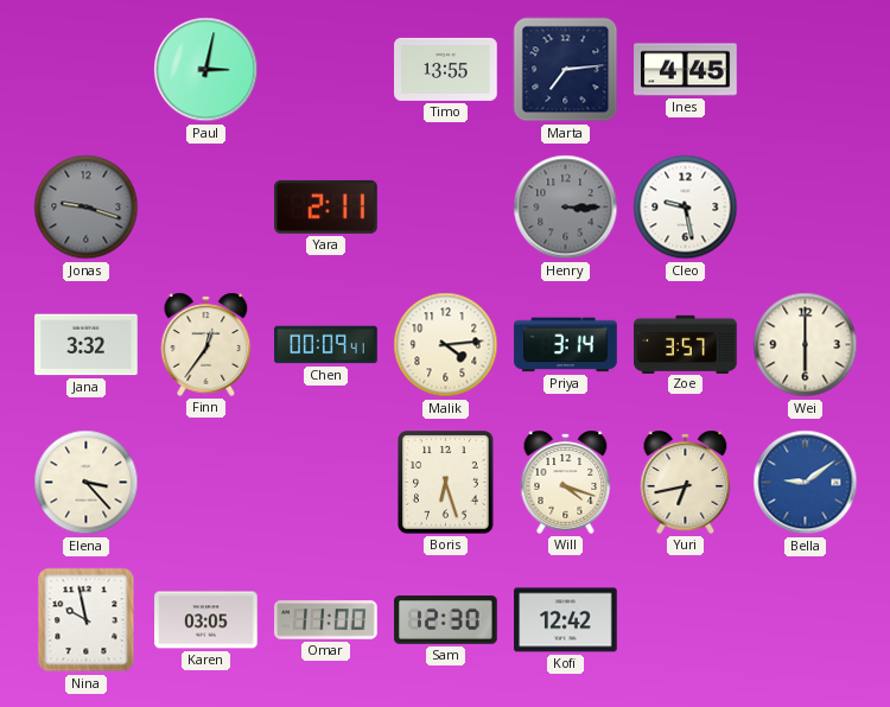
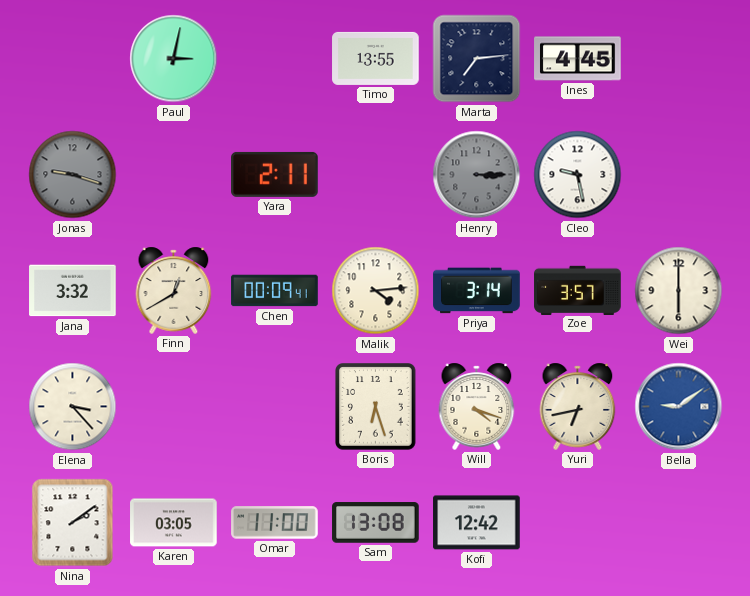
Finn: 12:36 -> 12:40
Nina: 9:58 -> 2:09
Sam: 12:30 -> 13:08
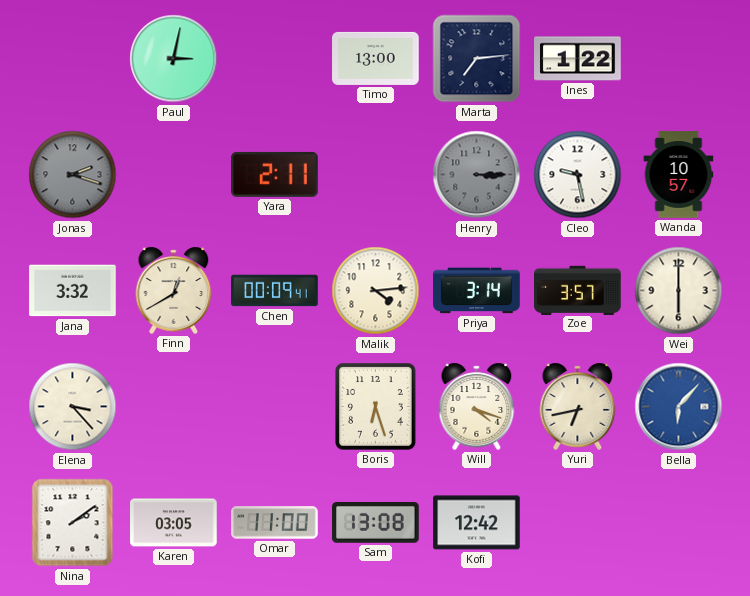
Timo: 13:55 -> 13:00
Ines: 4:45 -> 1:22
Jonas: 9:18 -> 2:18
Wanda: none -> 10:57
Bella: 9:09 -> 6:07
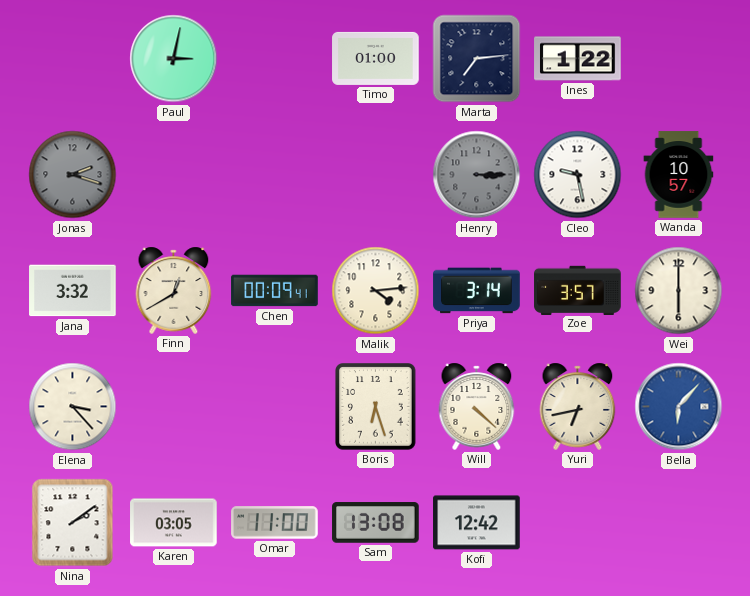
Timo: 13:00 -> 01:00
Yara: 2:11 -> none
Will: 4:18 -> 4:22
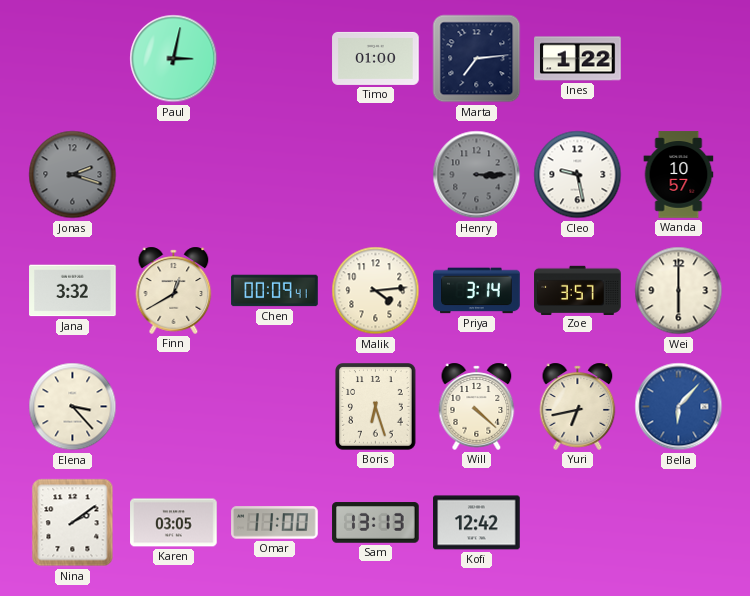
Sam: 13:08 -> 13:13
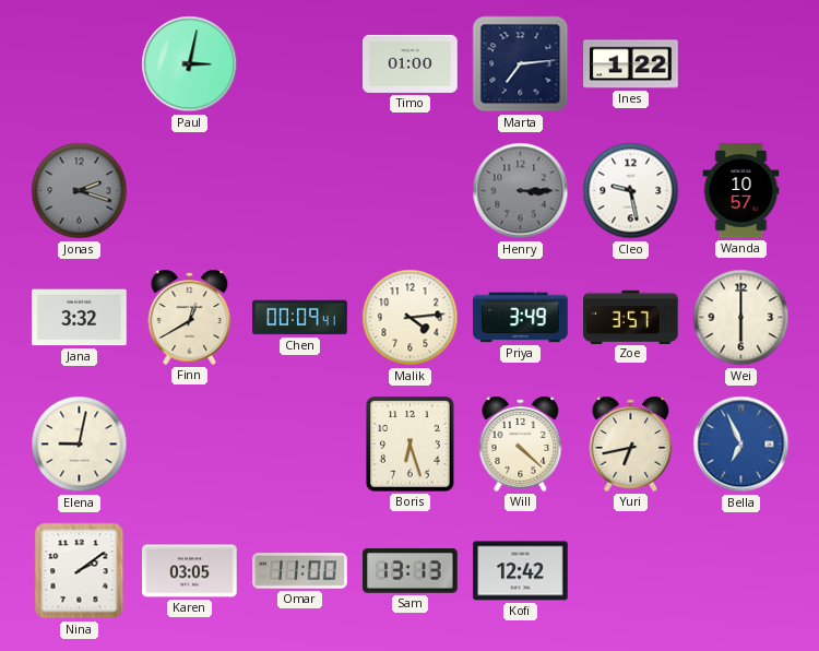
Priya: 3:14 -> 3:49
Elena: 3:23 -> 9:02
Bella: 6:07 -> 6:56
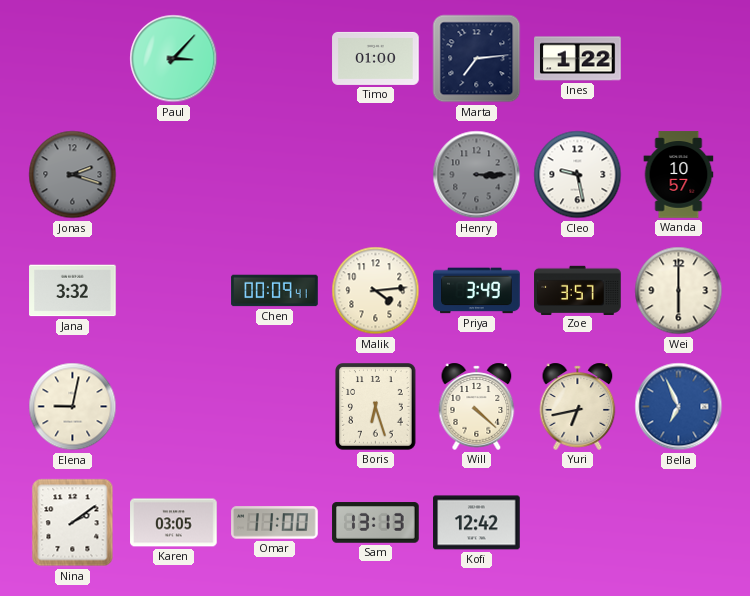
Paul: 3:02 -> 3:07
Finn: 12:40 -> none
